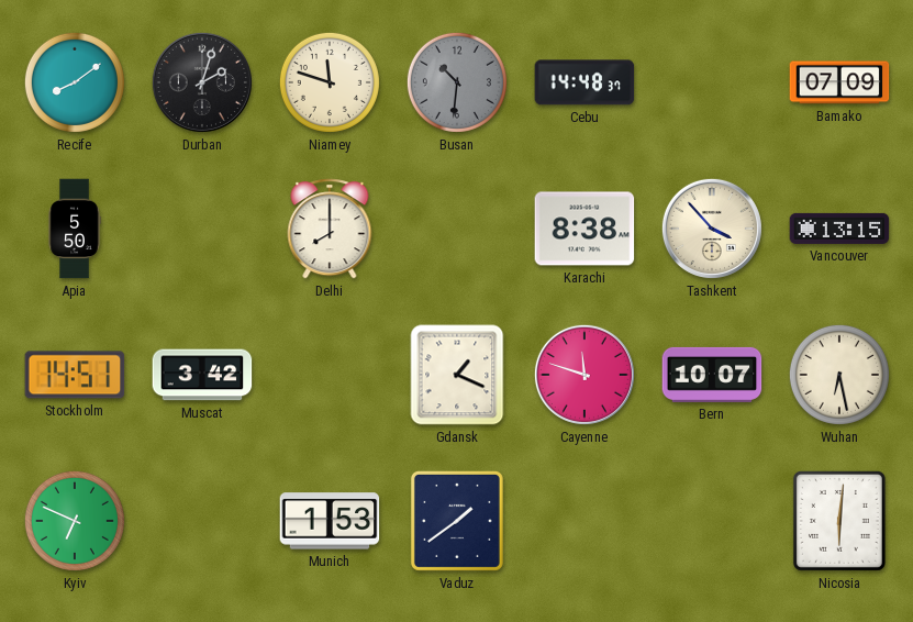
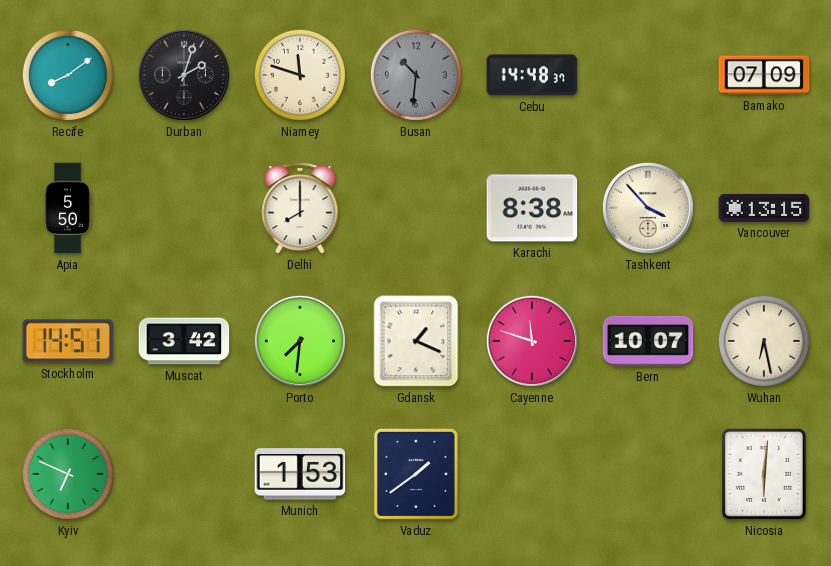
Porto: none -> 7:31
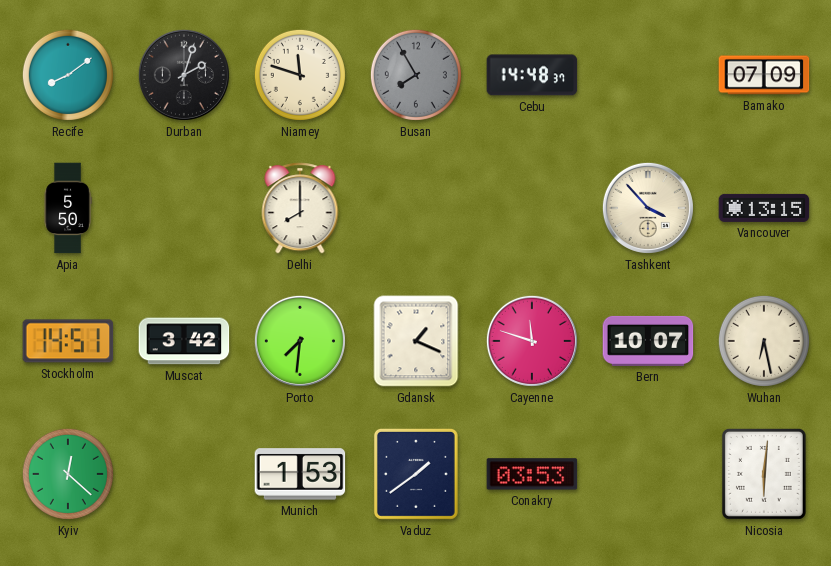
Busan: 10:31 -> 7:55
Karachi: 8:38 -> none
Kyiv: 6:49 -> 12:22
Conakry: none -> 03:53
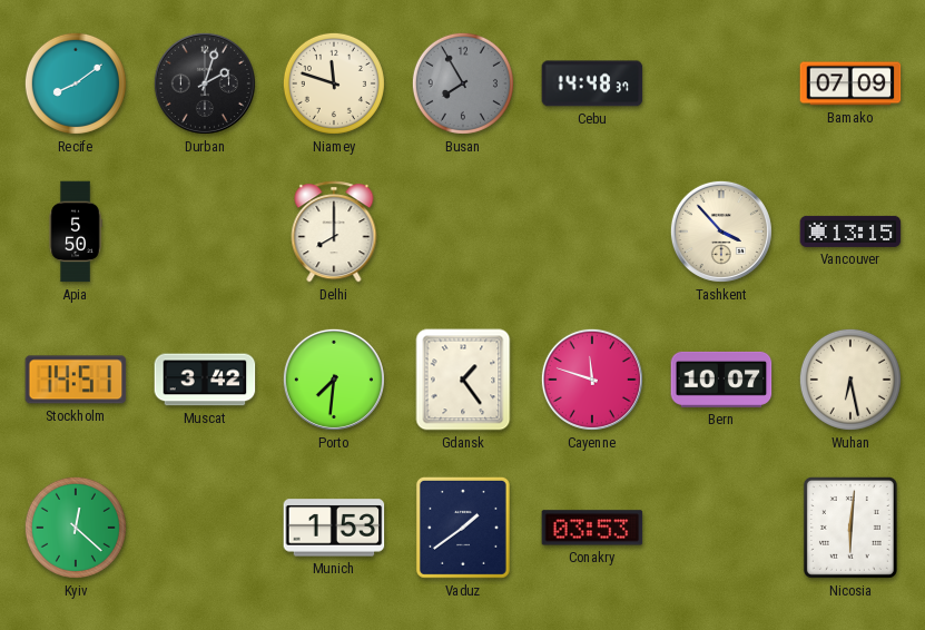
Gdansk: 1:19 -> 1:24
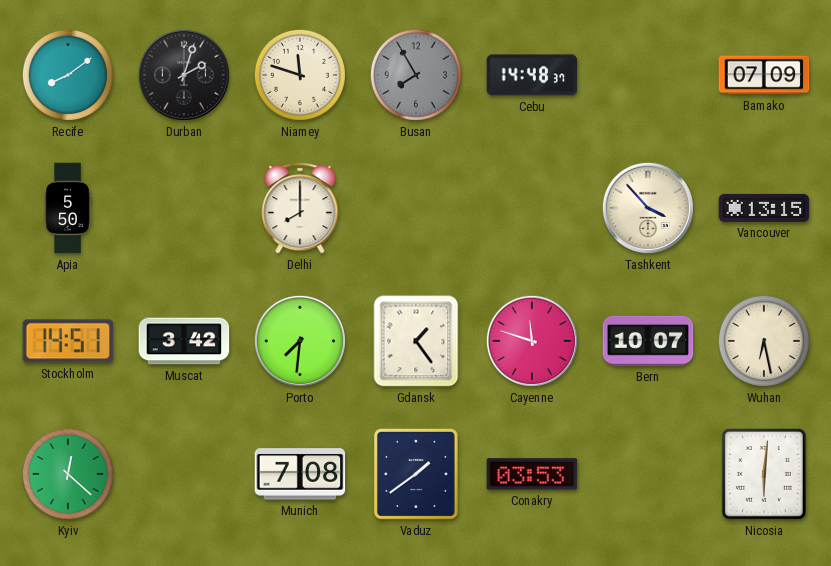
Munich: 1:53 -> 7:08
